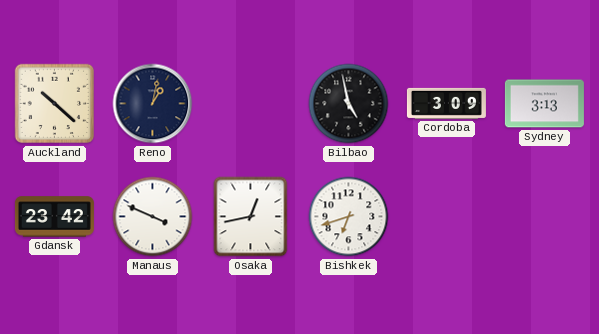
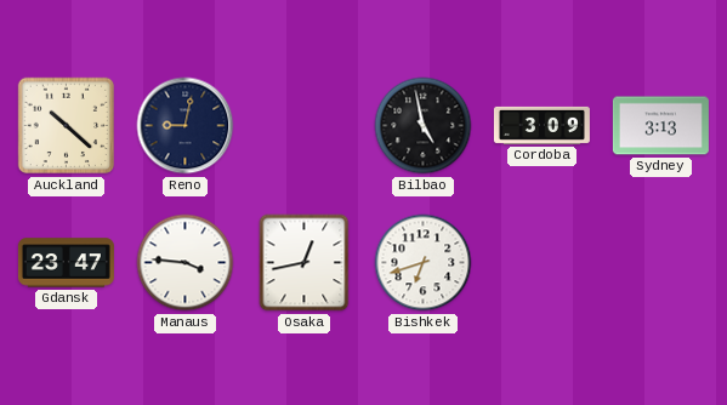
Reno: 1:02 -> 9:02
Gdansk: 23:42 -> 23:47
Manaus: 3:49 -> 3:46
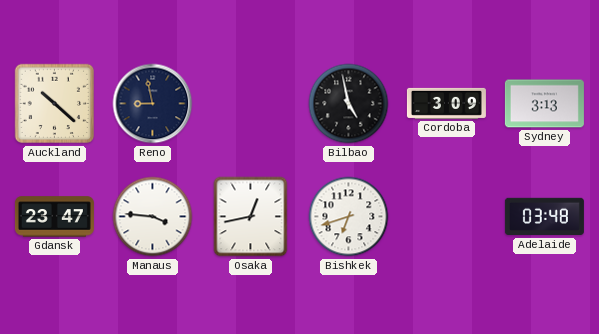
Reno: 9:02 -> 8:58
Adelaide: none -> 03:48
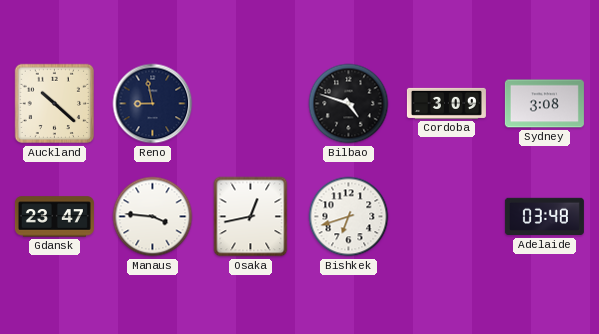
Bilbao: 4:58 -> 4:48
Sydney: 3:13 -> 3:08
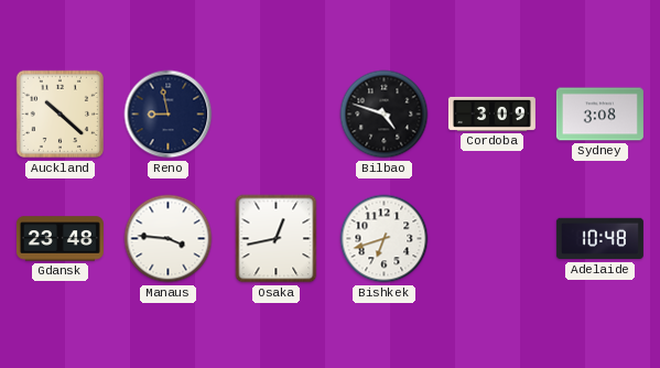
Gdansk: 23:47 -> 23:48
Adelaide: 03:48 -> 10:48
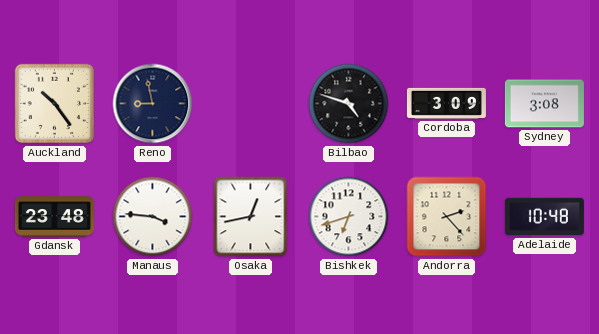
Auckland: 10:22 -> 10:24
Andorra: none -> 2:23
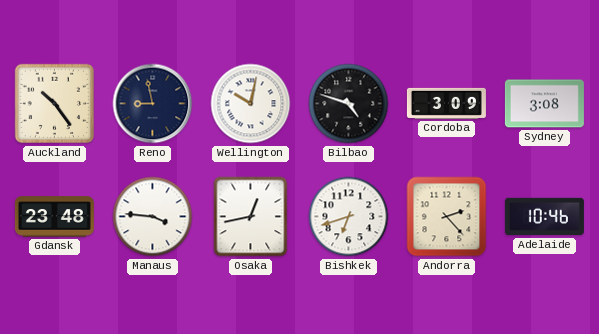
Wellington: none -> 10:02
Adelaide: 10:48 -> 10:46
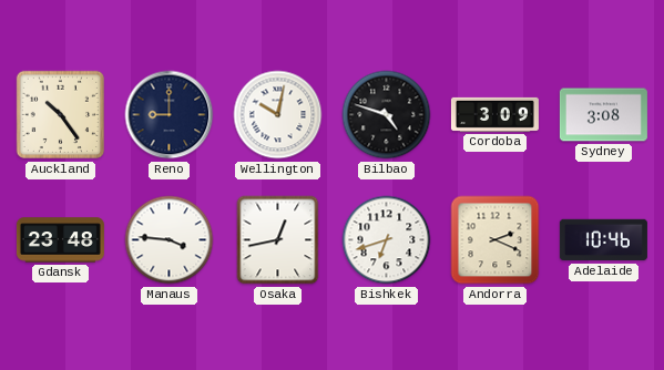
Reno: 8:58 -> 9:00
Andorra: 2:23 -> 2:19
